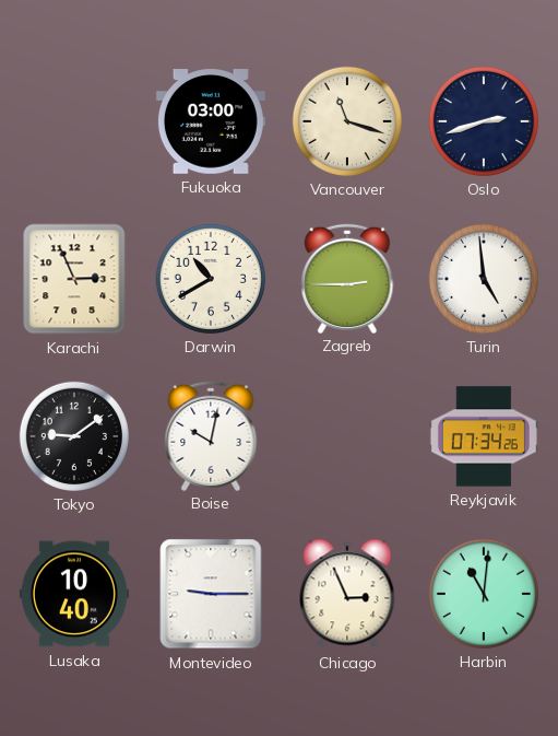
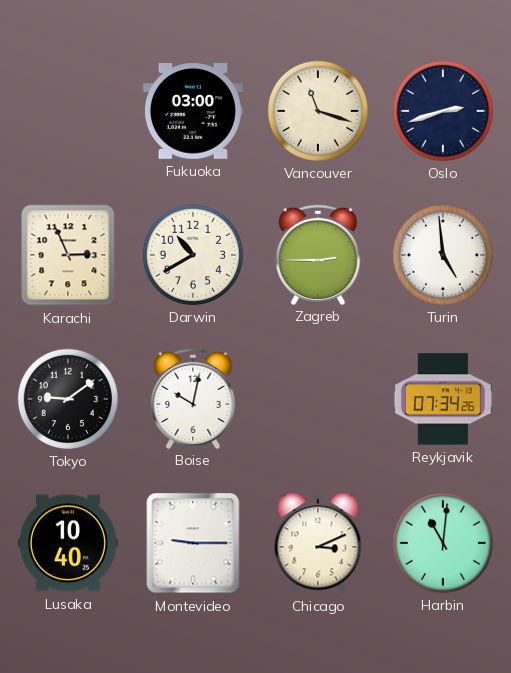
Chicago: 2:56 -> 3:11
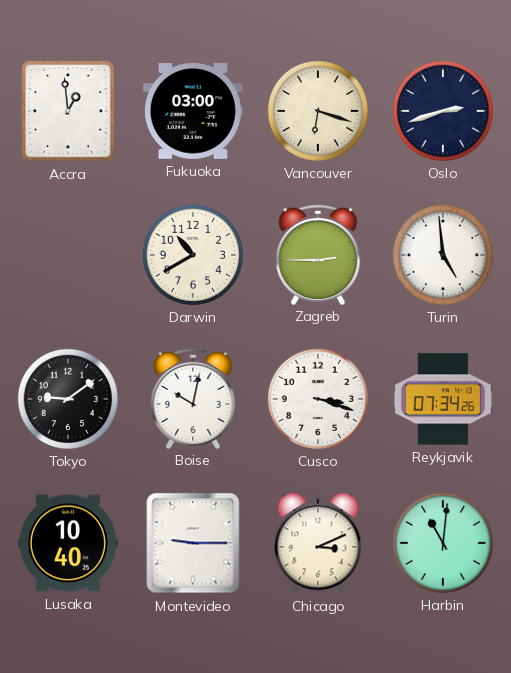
Accra: none -> 12:59
Vancouver: 11:18 -> 6:18
Karachi: 2:56 -> none
Cusco: none -> 3:18
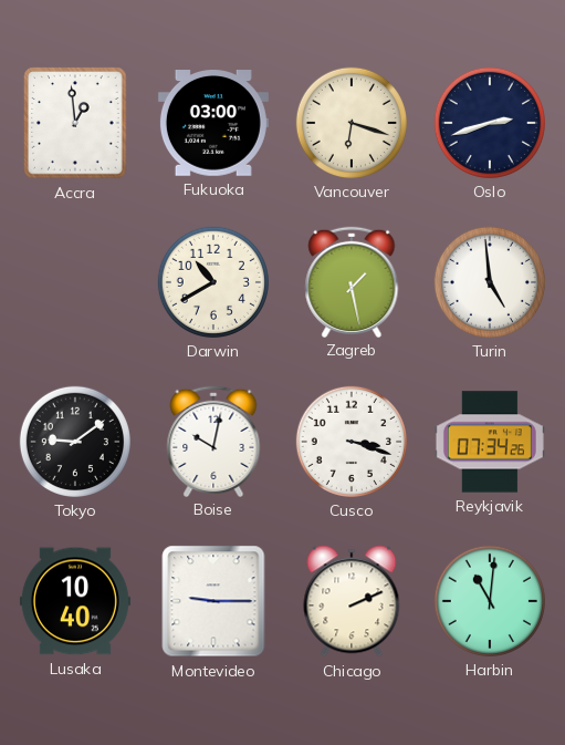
Zagreb: 2:45 -> 1:28
Chicago: 3:11 -> 2:11
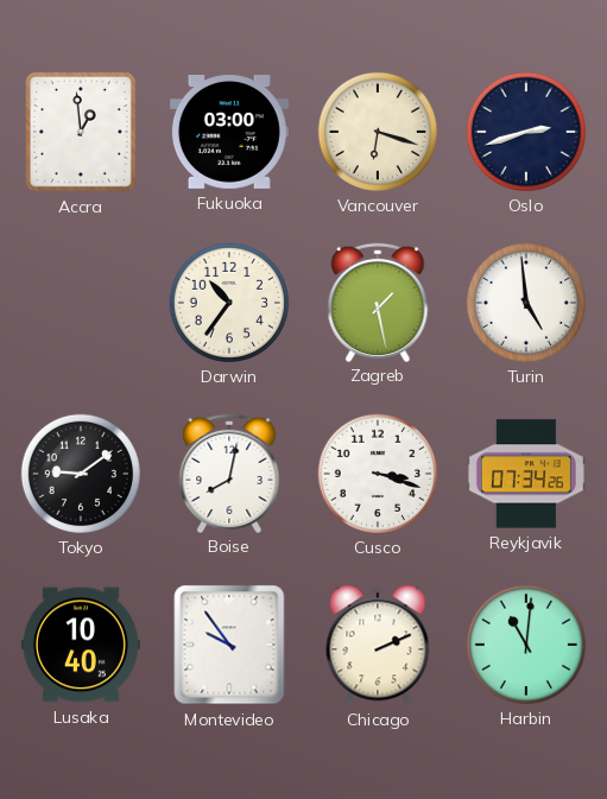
Darwin: 10:40 -> 10:36
Boise: 10:02 -> 8:02
Montevideo: 9:15 -> 9:54
